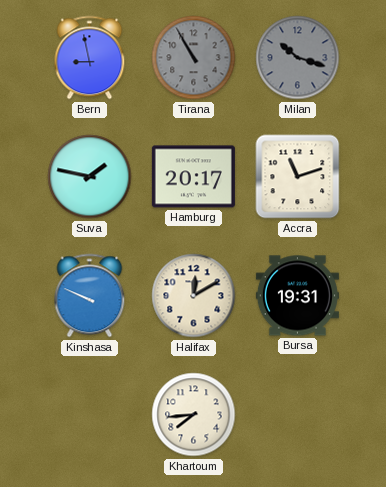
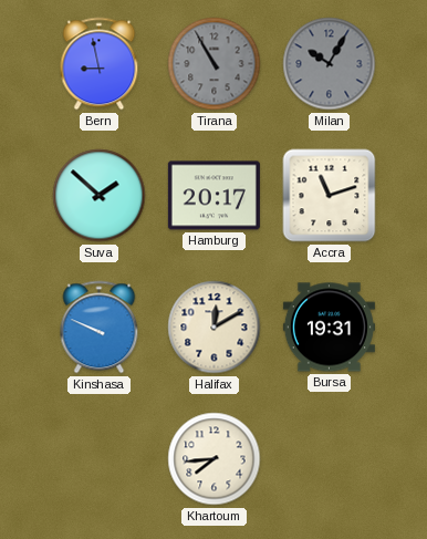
Milan: 10:18 -> 10:05
Suva: 1:47 -> 1:52
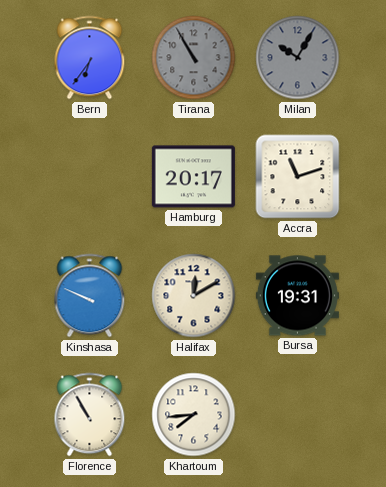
Bern: 8:58 -> 6:36
Suva: 1:52 -> none
Florence: none -> 10:55
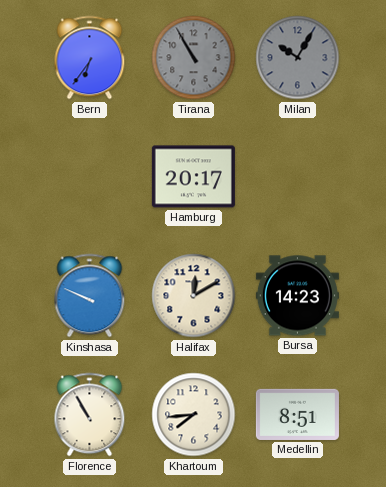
Accra: 11:12 -> none
Bursa: 19:31 -> 14:23
Medellin: none -> 8:51
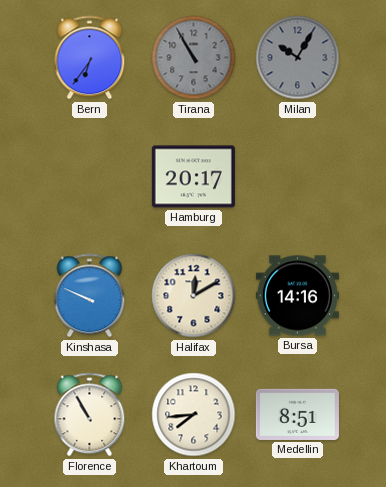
Bursa: 14:23 -> 14:16
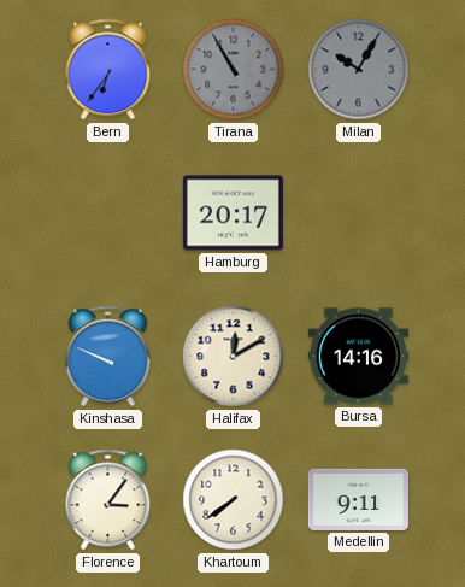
Florence: 10:55 -> 3:06
Khartoum: 7:44 -> 7:39
Medellin: 8:51 -> 9:11
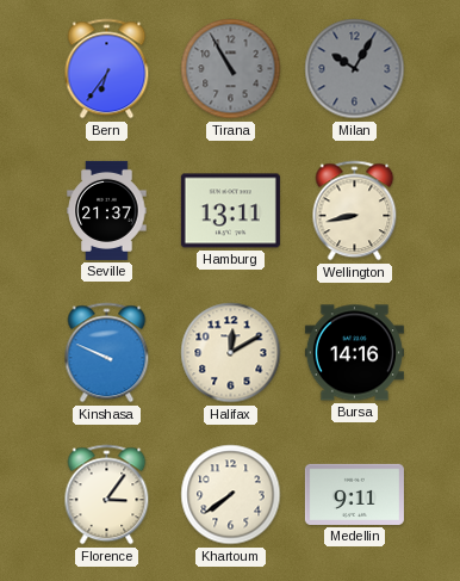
Seville: none -> 21:37
Hamburg: 20:17 -> 13:11
Wellington: none -> 8:43
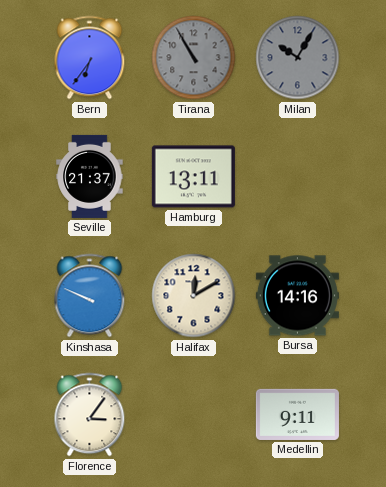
Wellington: 8:43 -> none
Khartoum: 7:39 -> none
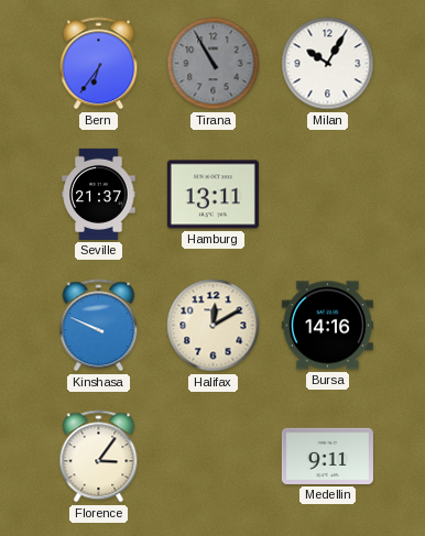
Milan dial: grey -> white
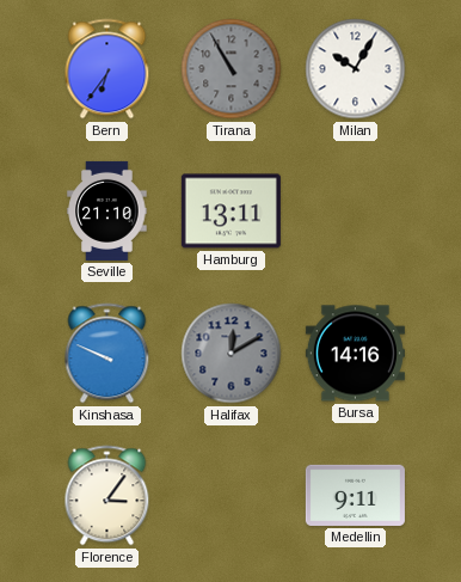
Seville: 21:37 -> 21:10
Halifax dial: cream -> grey
